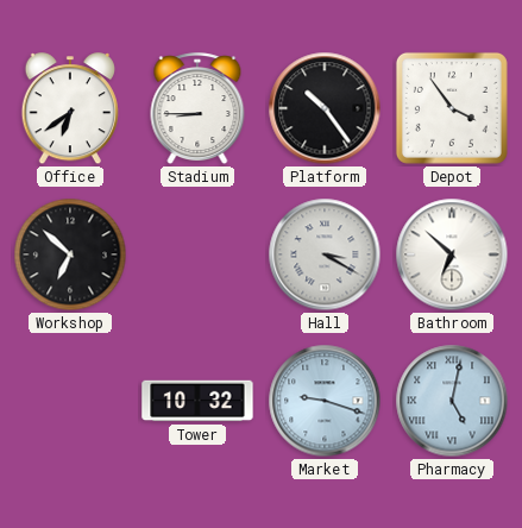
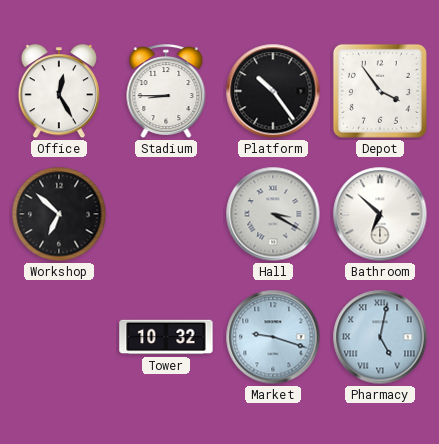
Office: 6:39 -> 12:25
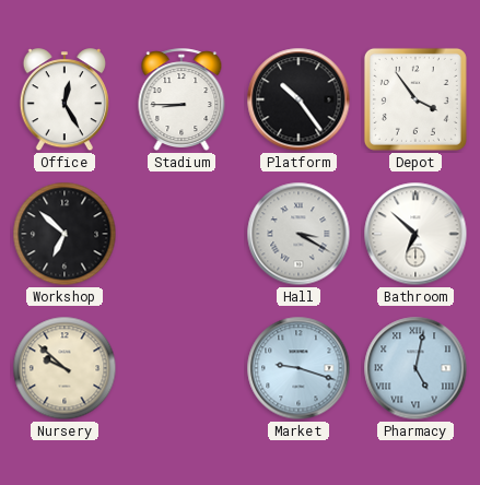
Nursery: none -> 9:52
Tower: 10:32 -> none
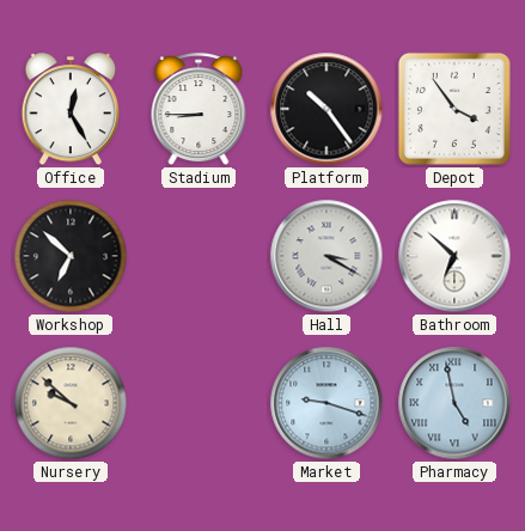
Pharmacy: 5:02 -> 4:58
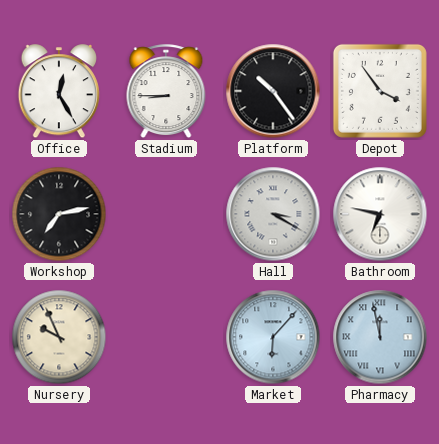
Workshop: 6:52 -> 7:13
Bathroom: 6:52 -> 6:47
Nursery: 9:52 -> 9:56
Market: 9:18 -> 6:07
Pharmacy: 4:58 -> 11:58
